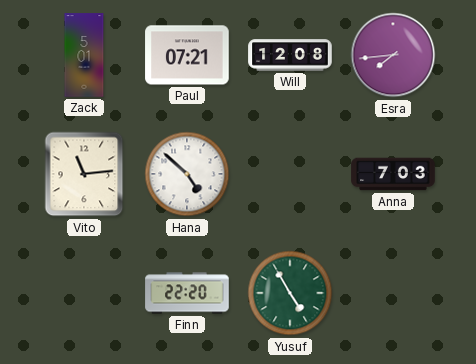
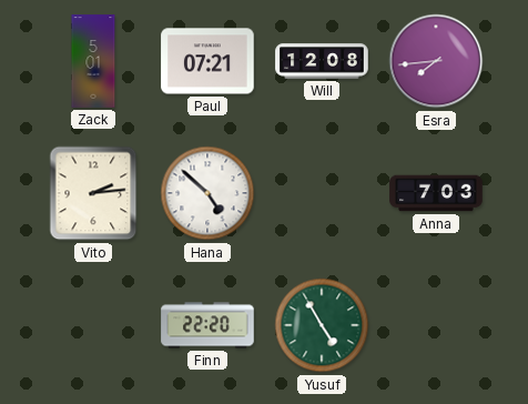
Vito: 11:14 -> 2:14
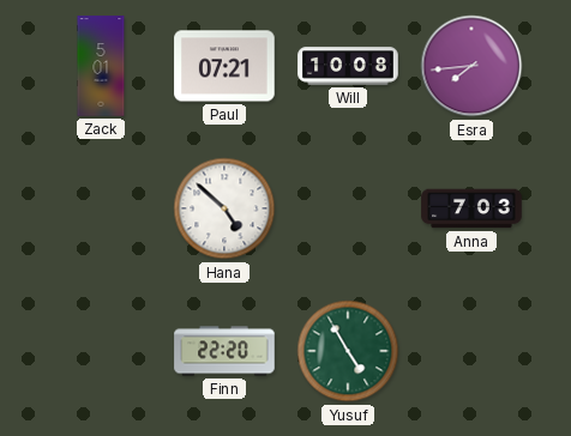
Will: 12:08 -> 10:08
Vito: 2:14 -> none
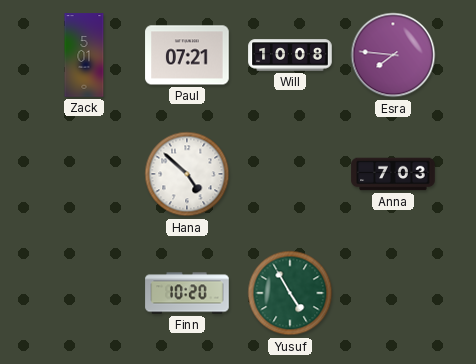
Esra: 7:44 -> 7:46
Finn: 22:20 -> 10:20
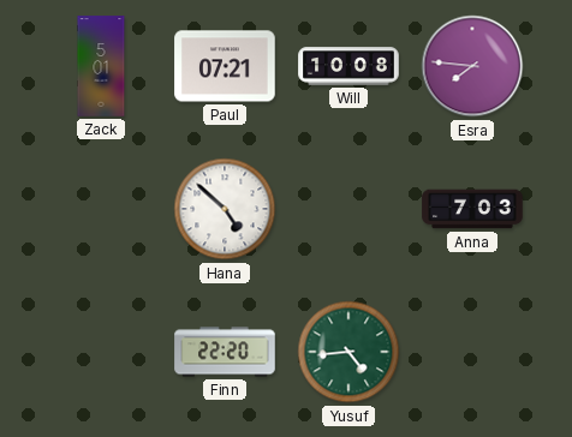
Finn: 10:20 -> 22:20
Yusuf: 4:55 -> 4:44
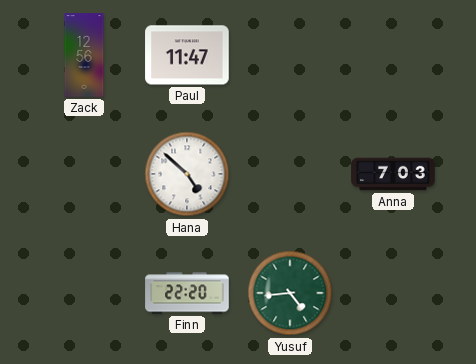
Zack: 5:01 -> 12:56
Paul: 07:21 -> 11:47
Will: 10:08 -> none
Esra: 7:46 -> none
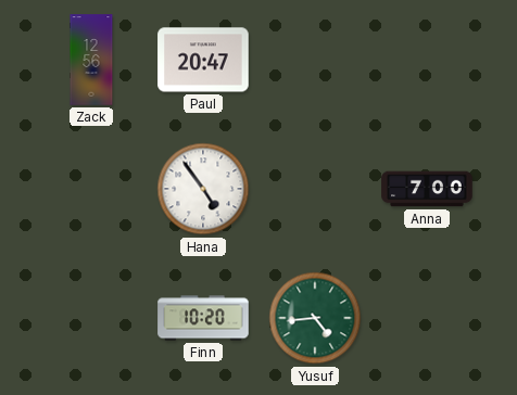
Paul: 11:47 -> 20:47
Hana: 4:52 -> 4:54
Anna: 7:03 -> 7:00
Finn: 22:20 -> 10:20
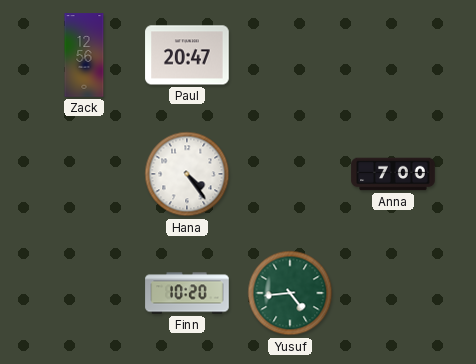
Hana: 4:54 -> 4:24
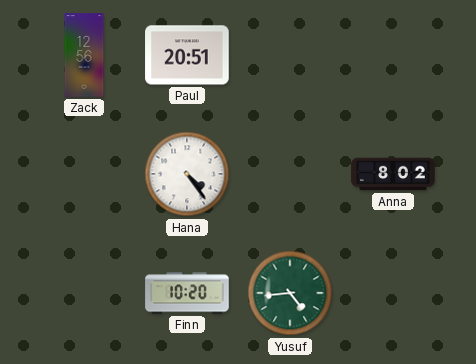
Paul: 20:47 -> 20:51
Anna: 7:00 -> 8:02
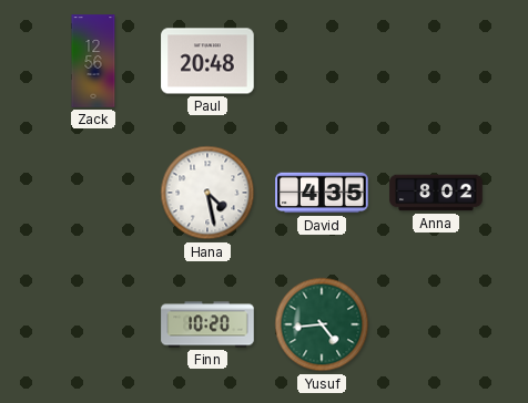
Paul: 20:51 -> 20:48
Hana: 4:24 -> 4:28
David: none -> 4:35
